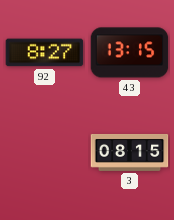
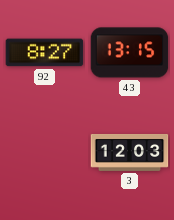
3: 08:15 -> 12:03
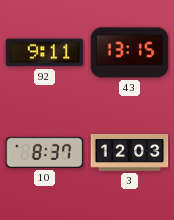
92: 8:27 -> 9:11
10: none -> 8:37
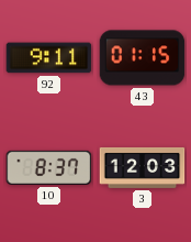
43: 13:15 -> 01:15
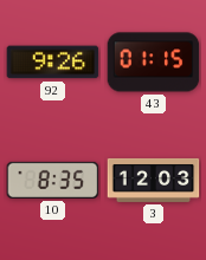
92: 9:11 -> 9:26
10: 8:37 -> 8:35
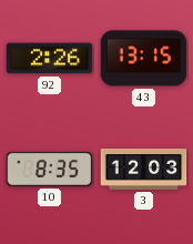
92: 9:26 -> 2:26
43: 01:15 -> 13:15
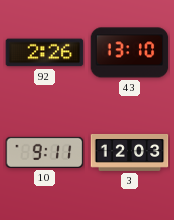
43: 13:15 -> 13:10
10: 8:35 -> 9:11
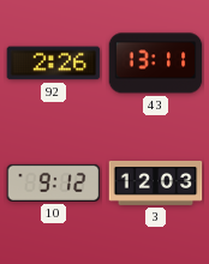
43: 13:10 -> 13:11
10: 9:11 -> 9:12
